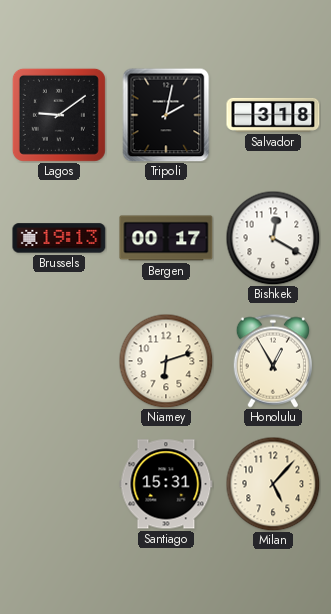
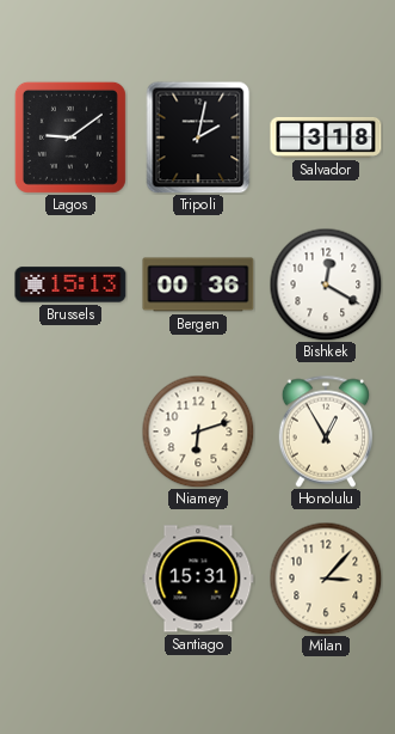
Brussels: 19:13 -> 15:13
Bergen: 00:17 -> 00:36
Milan: 5:07 -> 3:07
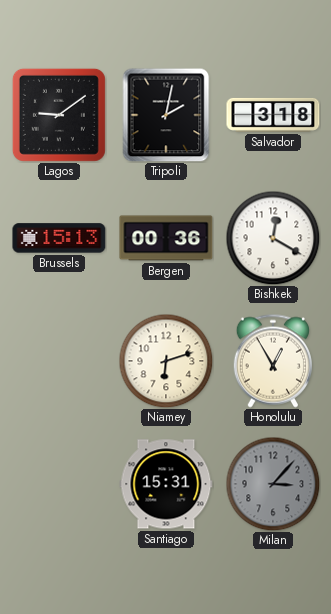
Milan dial: cream -> grey
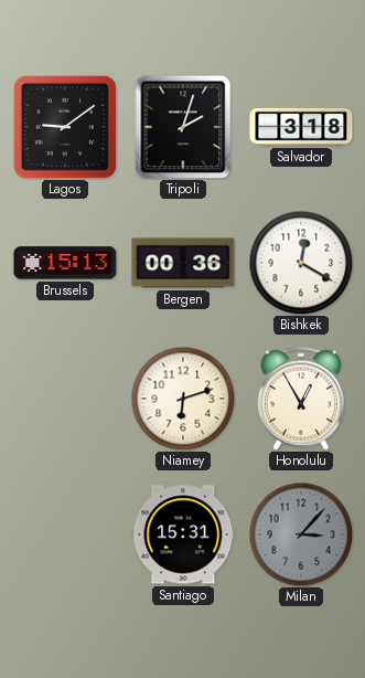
Tripoli: 2:02 -> 2:03
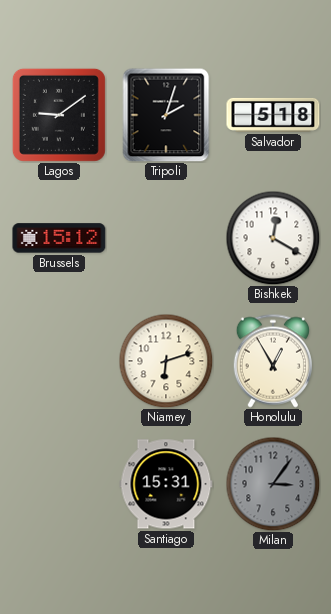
Salvador: 3:18 -> 5:18
Brussels: 15:13 -> 15:12
Bergen: 00:36 -> none
Milan: 3:07 -> 3:06
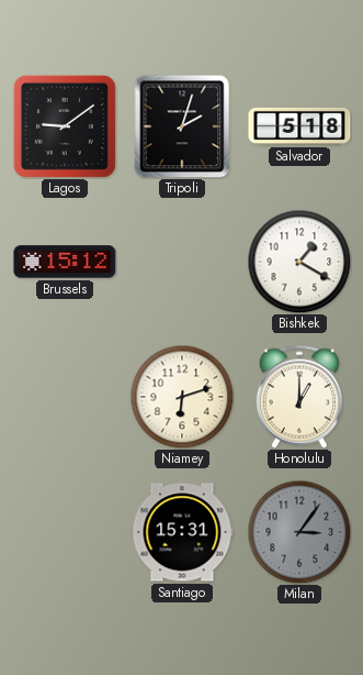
Bishkek: 12:20 -> 1:20
Honolulu: 12:55 -> 1:00
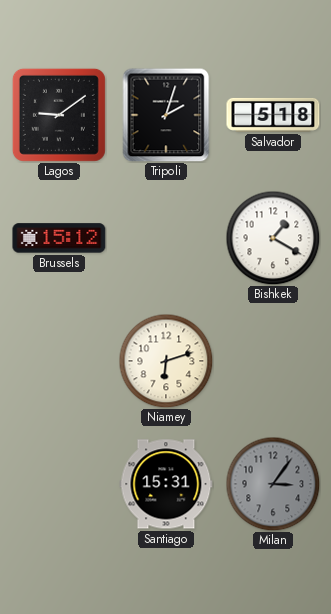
Honolulu: 1:00 -> none
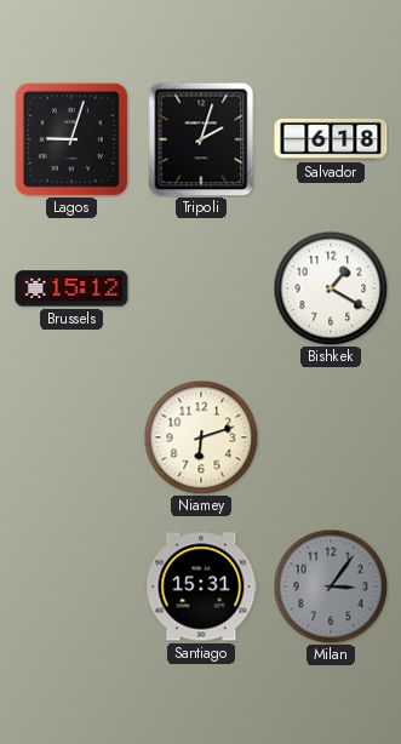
Lagos: 9:09 -> 9:03
Salvador: 5:18 -> 6:18
